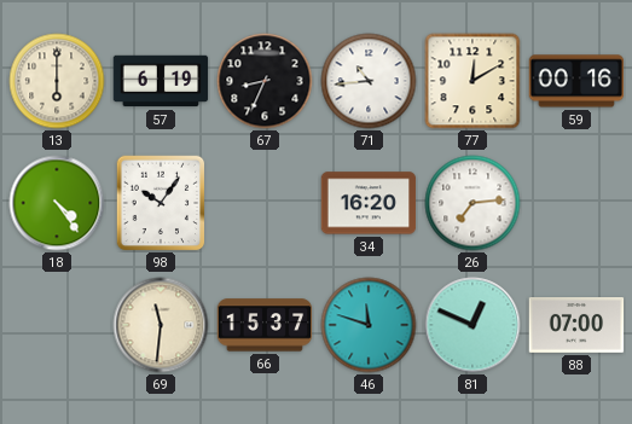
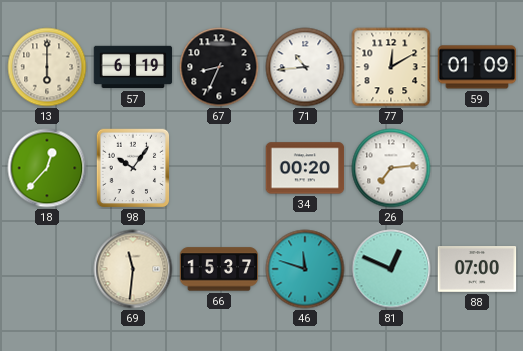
59: 00:16 -> 01:09
18: 4:24 -> 12:37
34: 16:20 -> 00:20
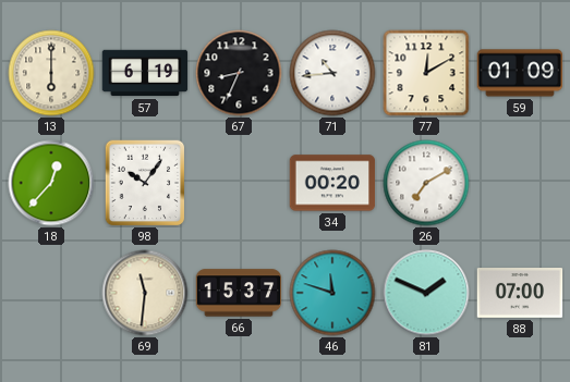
26: 7:14 -> 7:10
81: 12:49 -> 1:49
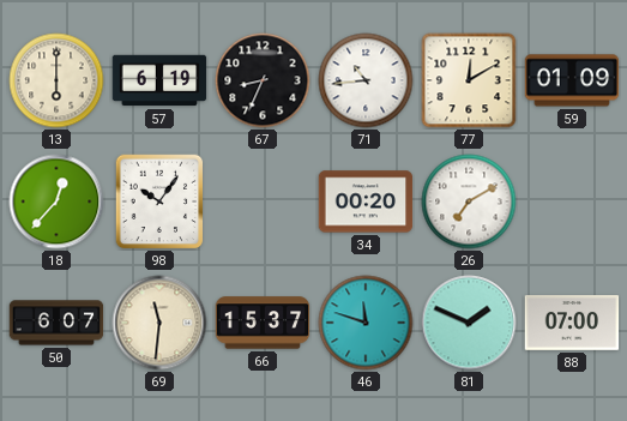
50: none -> 6:07
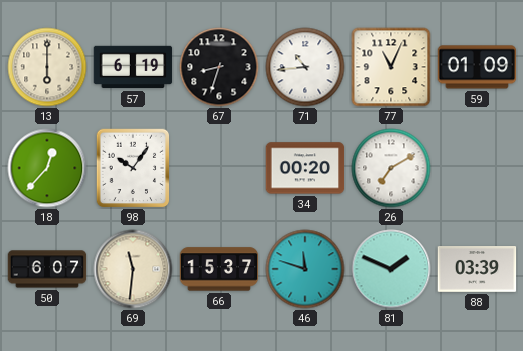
67: 8:34 -> 8:33
77: 12:10 -> 11:04
88: 07:00 -> 03:39
